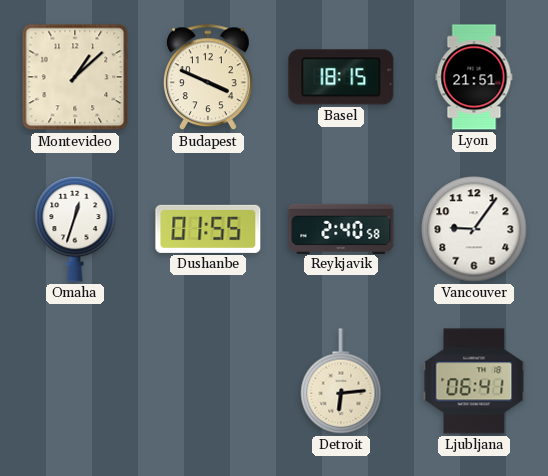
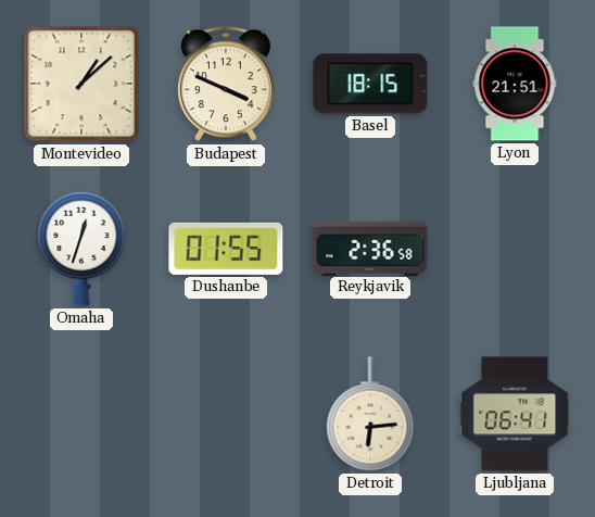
Reykjavik: 2:40 -> 2:36
Vancouver: 9:06 -> none
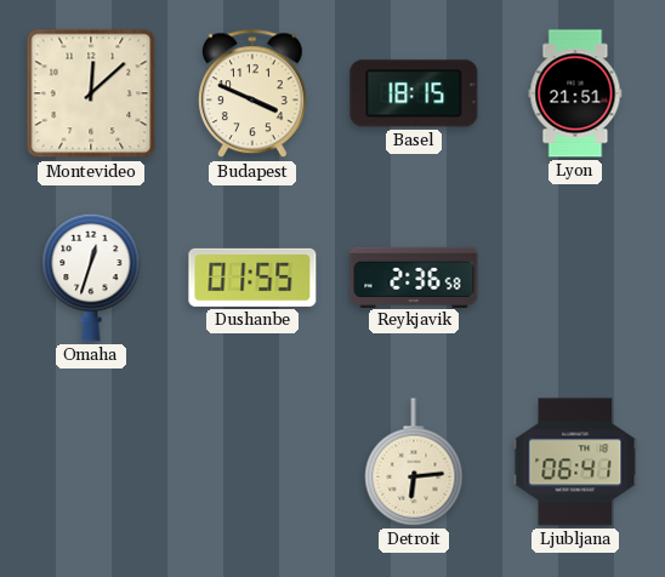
Montevideo: 1:08 -> 12:08
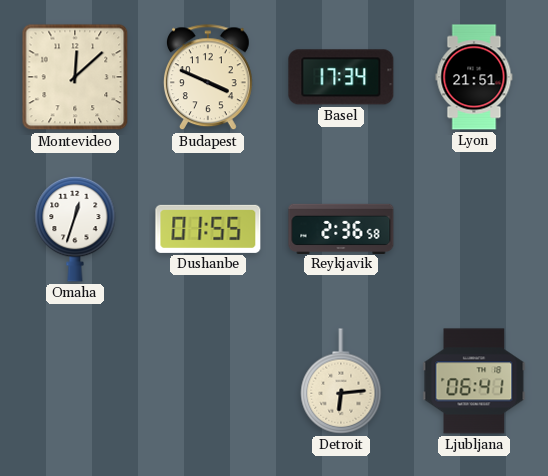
Basel: 18:15 -> 17:34
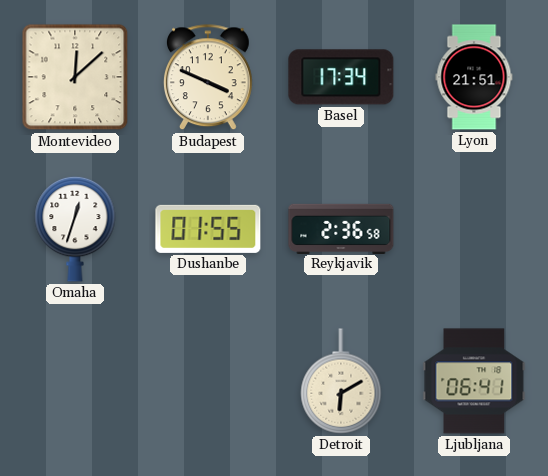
Detroit: 6:14 -> 6:10
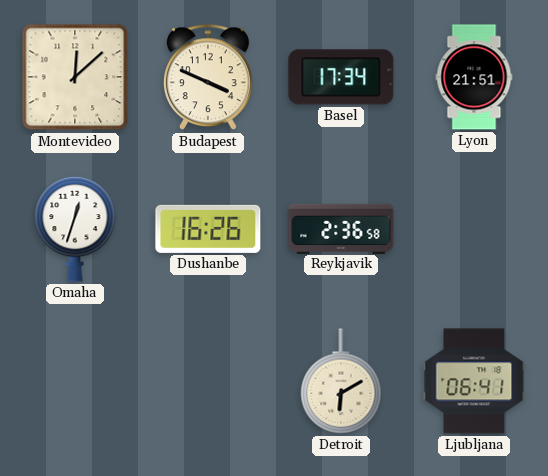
Dushanbe: 01:55 -> 16:26
